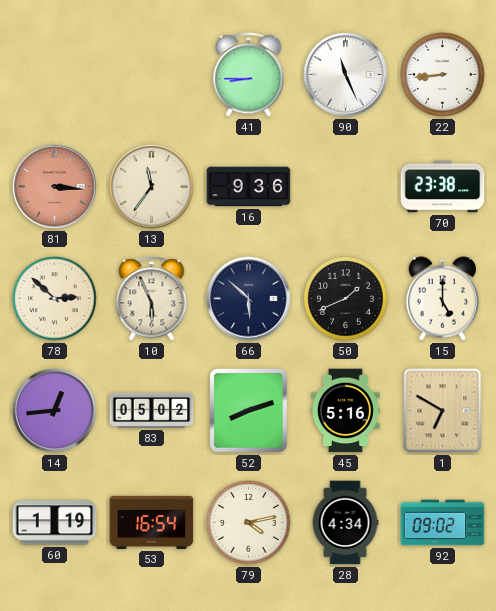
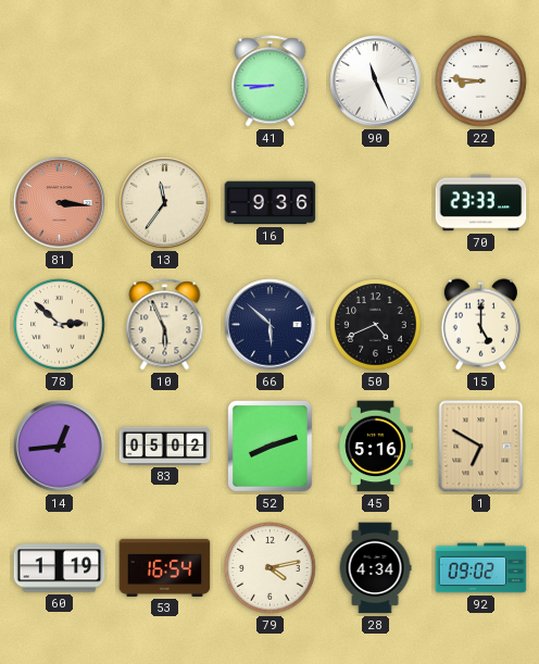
22: 8:44 -> 8:46
70: 23:38 -> 23:33
50: 1:41 -> 4:41
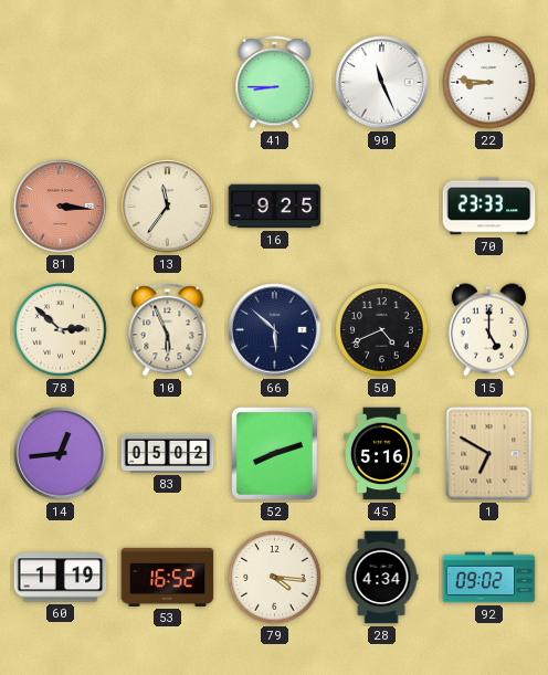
16: 9:36 -> 9:25
53: 16:54 -> 16:52
79: 4:13 -> 4:16
